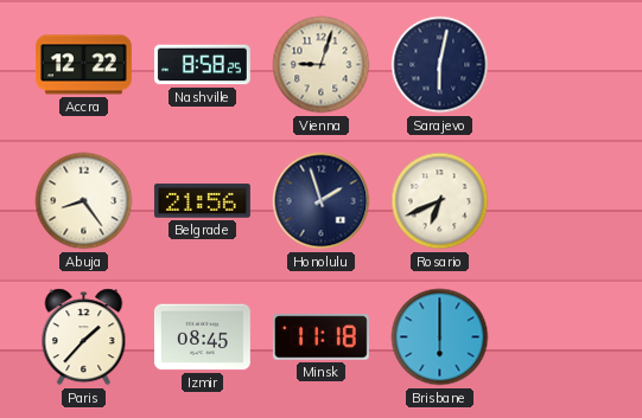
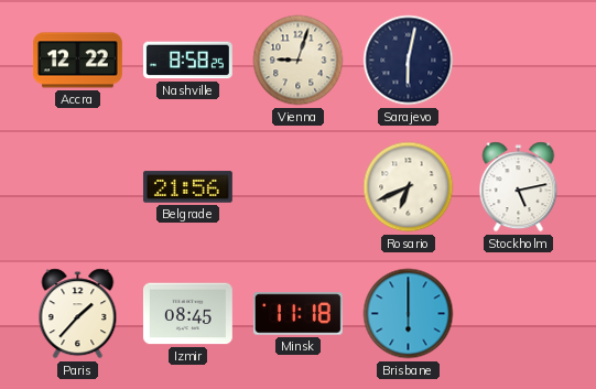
Abuja: 8:24 -> none
Honolulu: 1:57 -> none
Stockholm: none -> 5:13
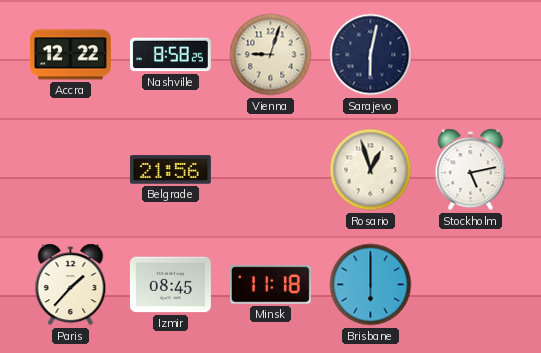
Rosario: 6:41 -> 12:57
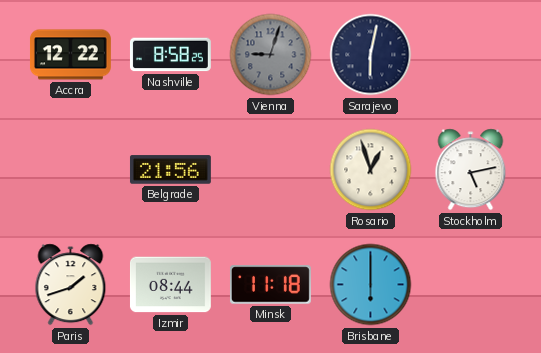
Vienna dial: cream -> grey
Paris: 1:37 -> 1:42
Izmir: 08:45 -> 08:44
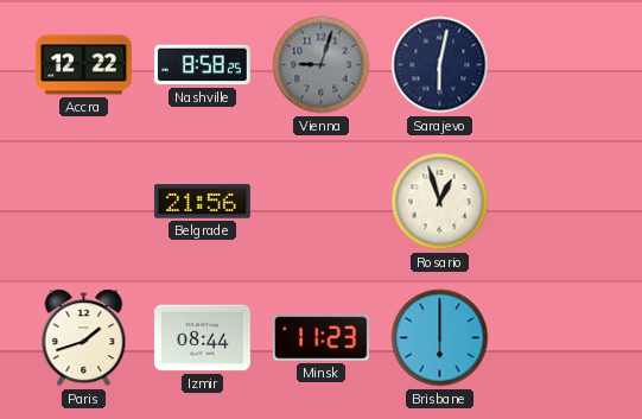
Stockholm: 5:13 -> none
Minsk: 11:18 -> 11:23
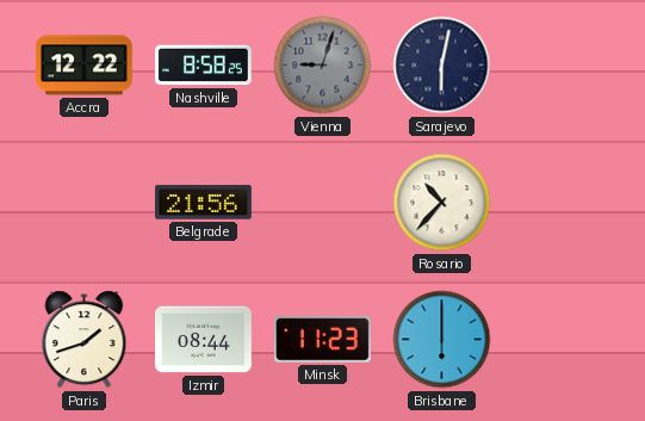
Rosario: 12:57 -> 10:37
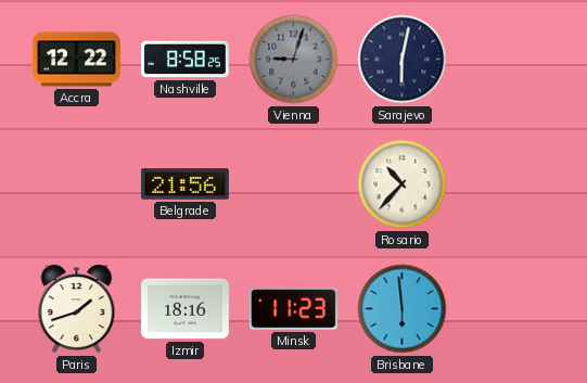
Izmir: 08:44 -> 18:16
Brisbane: 6:00 -> 5:59
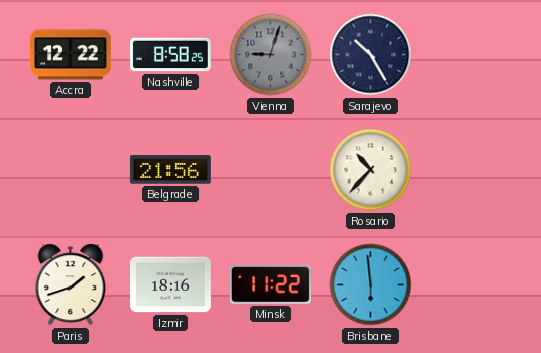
Sarajevo: 6:02 -> 10:25
Minsk: 11:23 -> 11:22
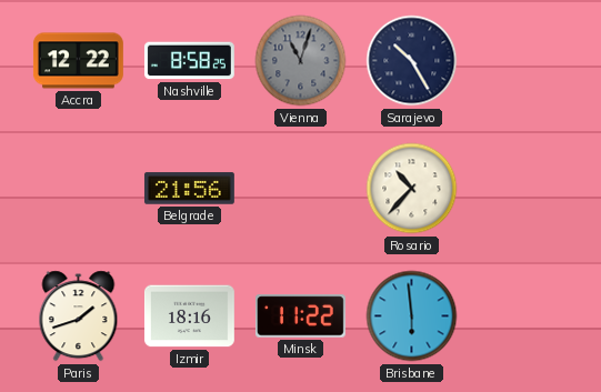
Vienna: 9:03 -> 11:03
